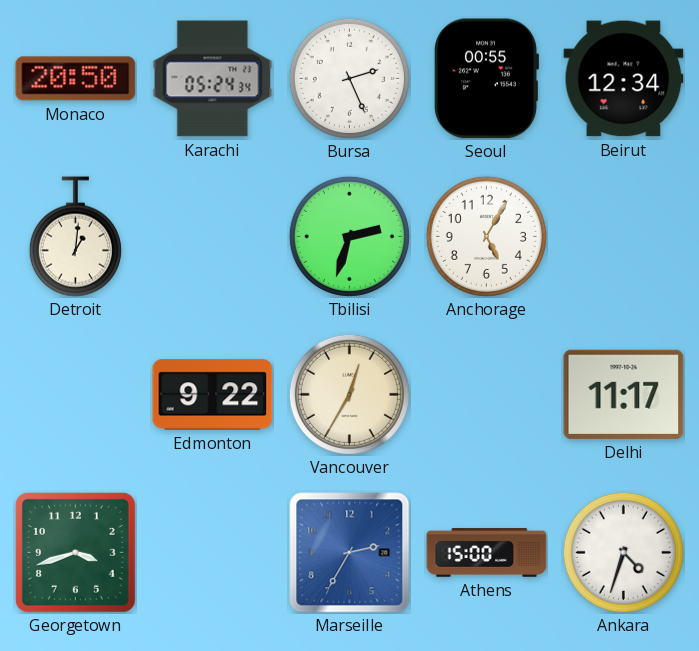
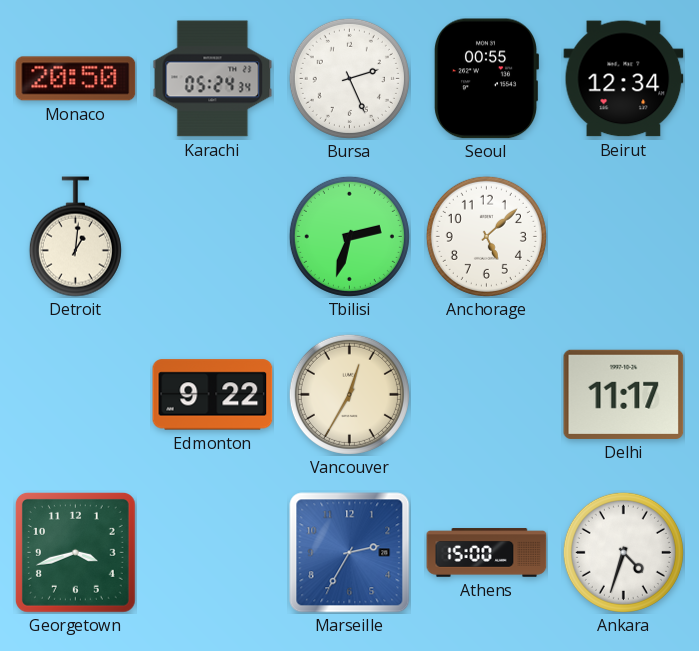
Anchorage: 5:05 -> 5:08
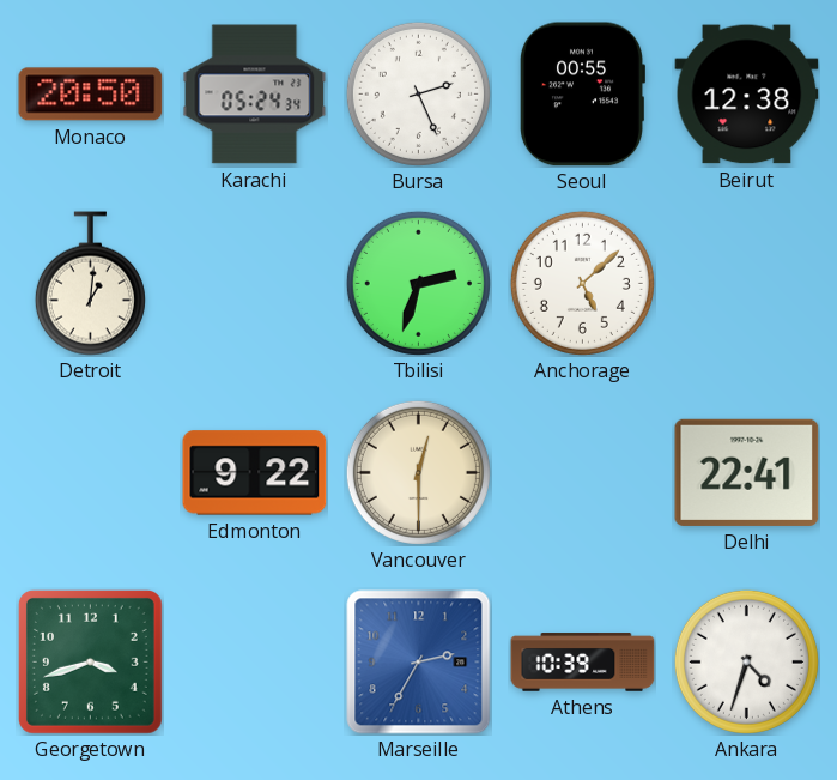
Beirut: 12:34 -> 12:38
Vancouver: 12:35 -> 12:30
Delhi: 11:17 -> 22:41
Athens: 15:00 -> 10:39
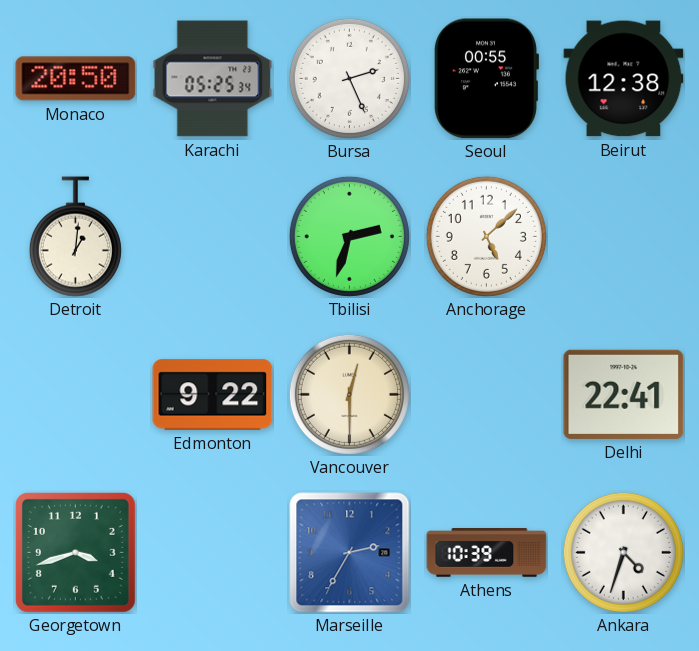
Karachi: 05:24 -> 05:25
